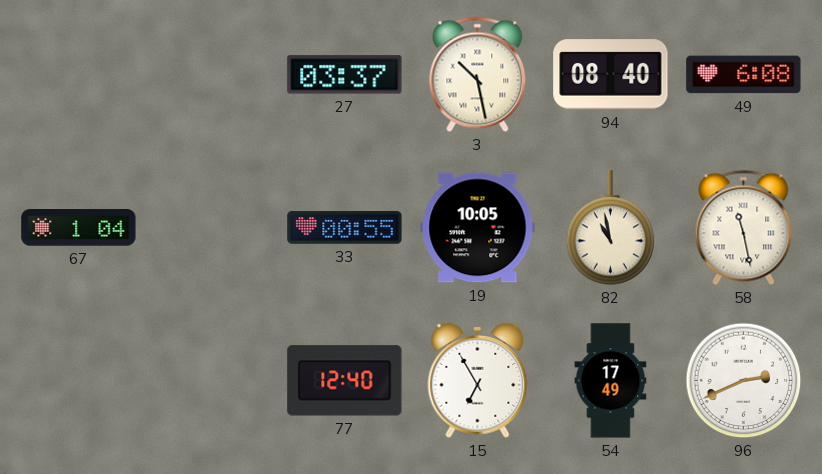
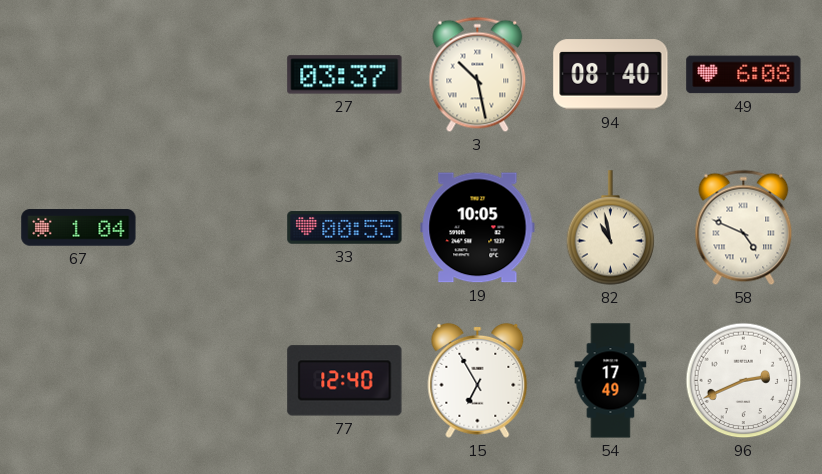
58: 11:28 -> 4:49
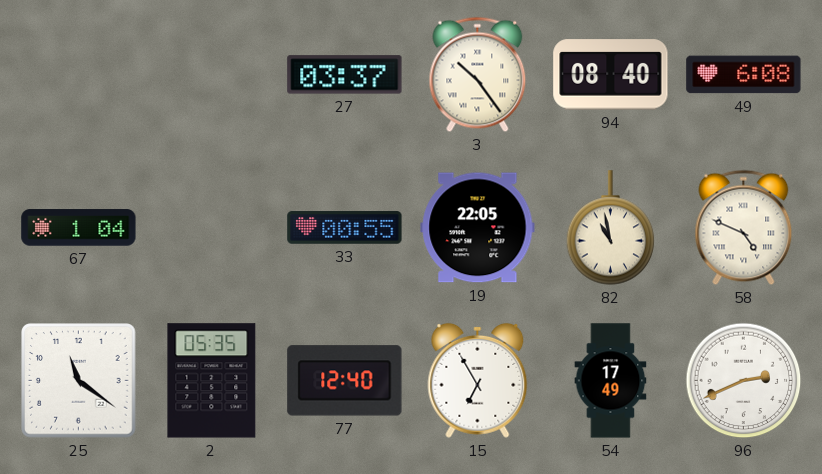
3: 10:28 -> 10:24
19: 10:05 -> 22:05
25: none -> 11:21
2: none -> 05:35
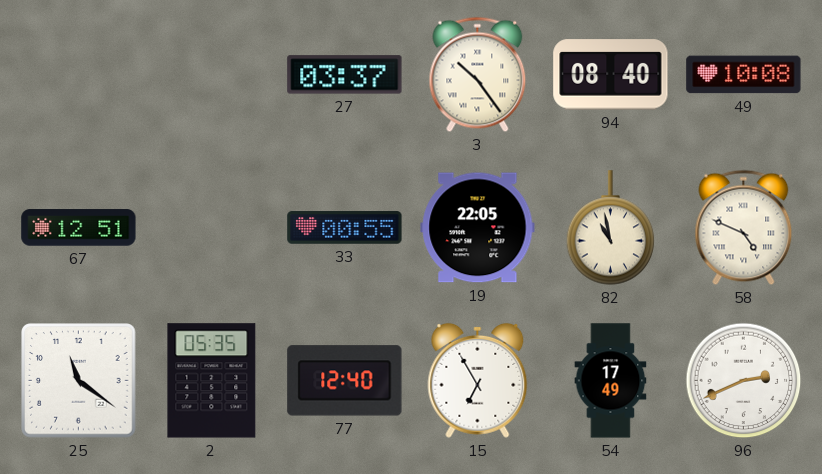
49: 6:08 -> 10:08
67: 1:04 -> 12:51
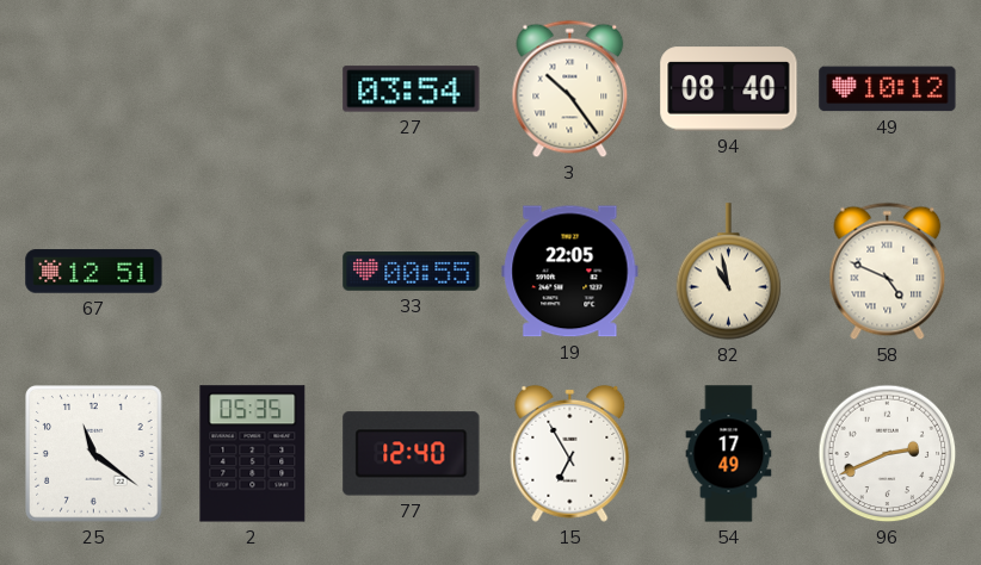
27: 03:37 -> 03:54
49: 10:08 -> 10:12
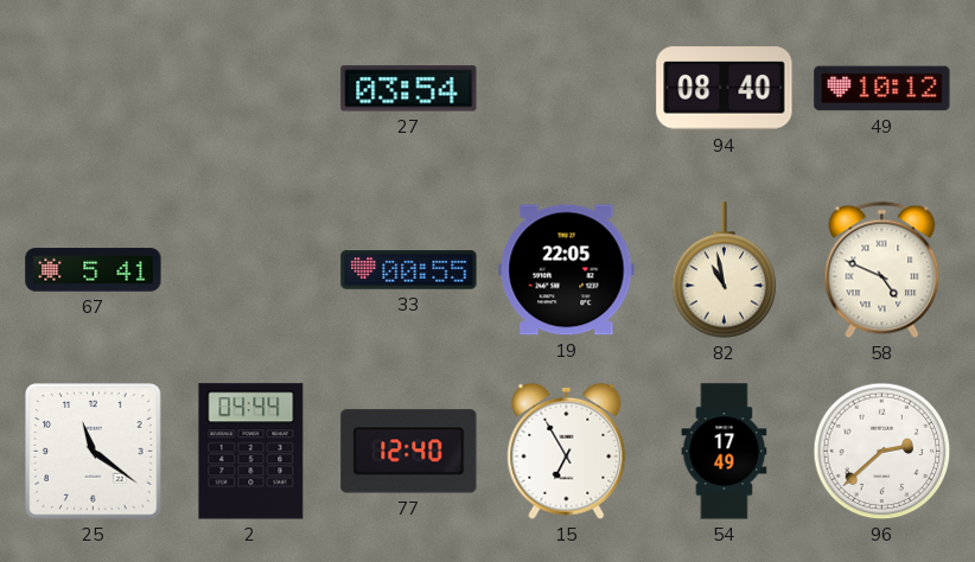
3: 10:24 -> none
67: 12:51 -> 5:41
2: 05:35 -> 04:44
96: 2:41 -> 2:38
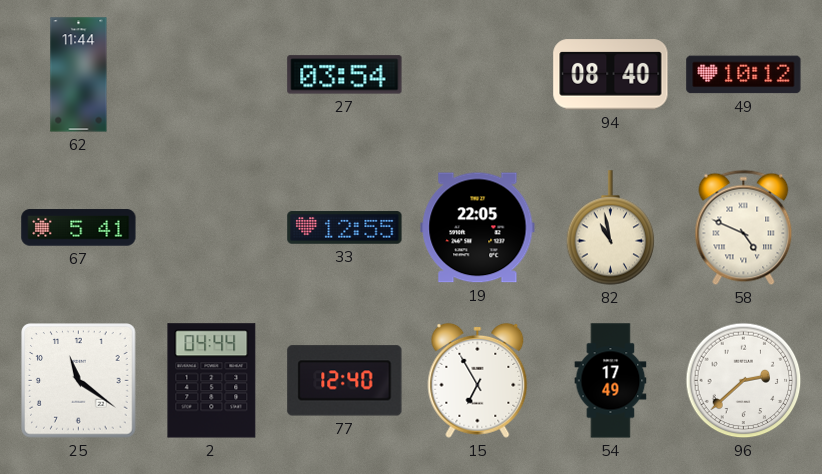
62: none -> 11:44
33: 00:55 -> 12:55
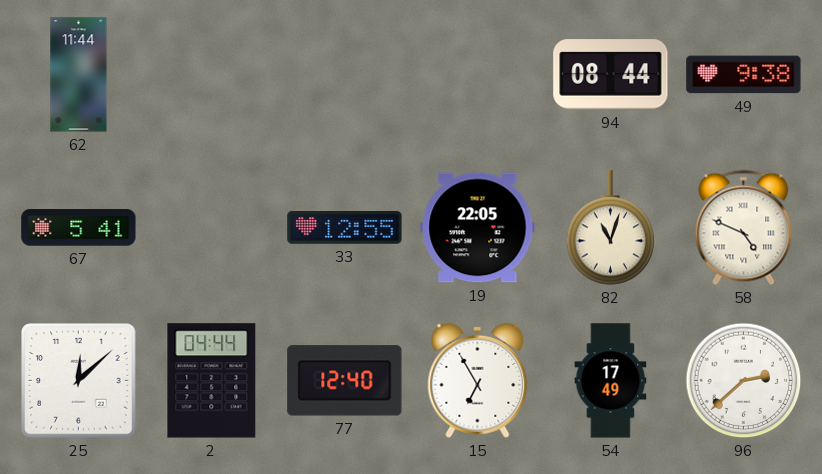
27: 03:54 -> none
94: 08:40 -> 08:44
49: 10:12 -> 9:38
82: 10:58 -> 11:03
25: 11:21 -> 12:08
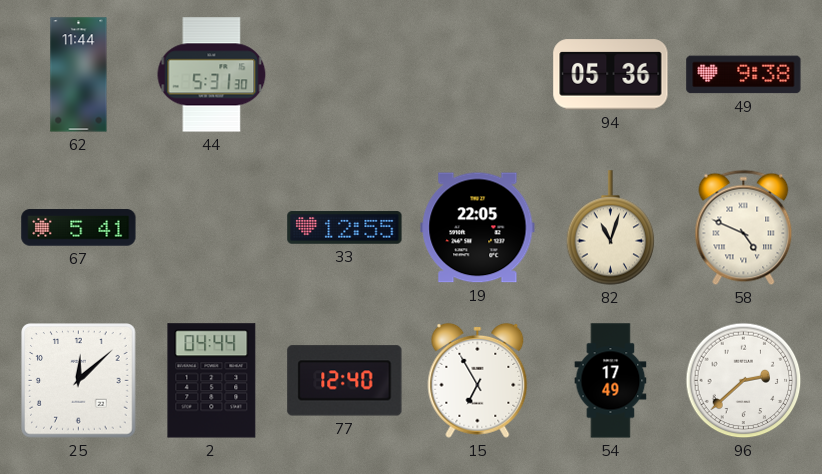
44: none -> 5:31
94: 08:44 -> 05:36
